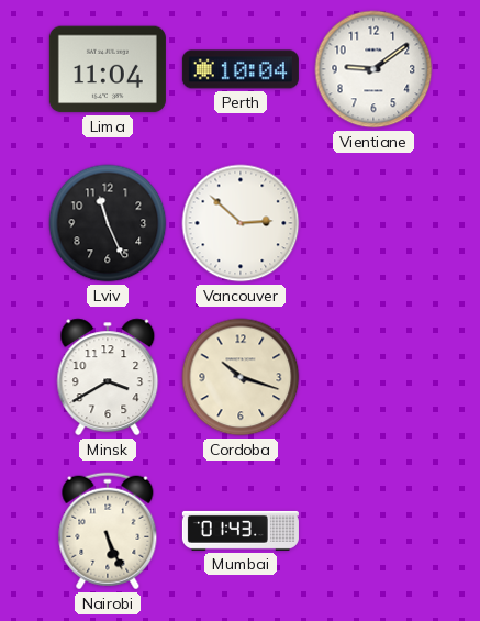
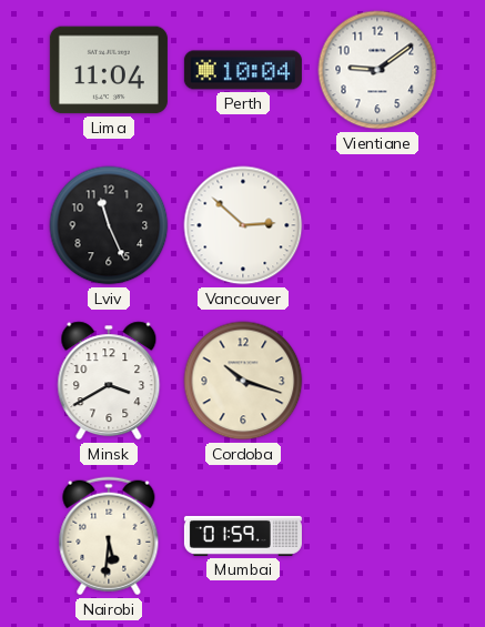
Nairobi: 5:26 -> 5:31
Mumbai: 01:43 -> 01:59
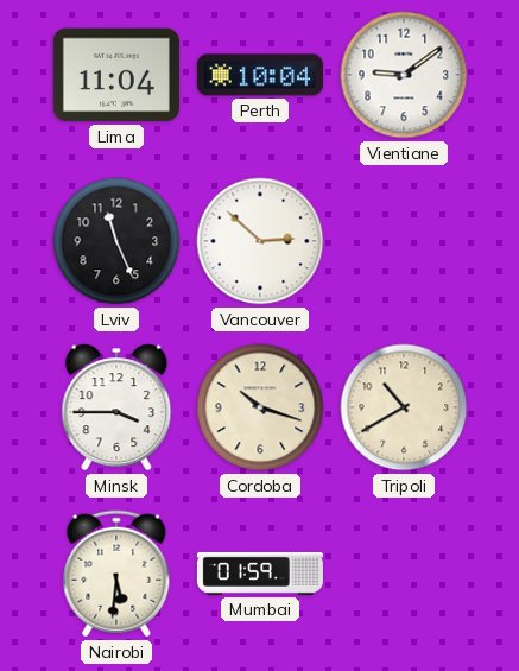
Minsk: 3:40 -> 3:45
Tripoli: none -> 10:40
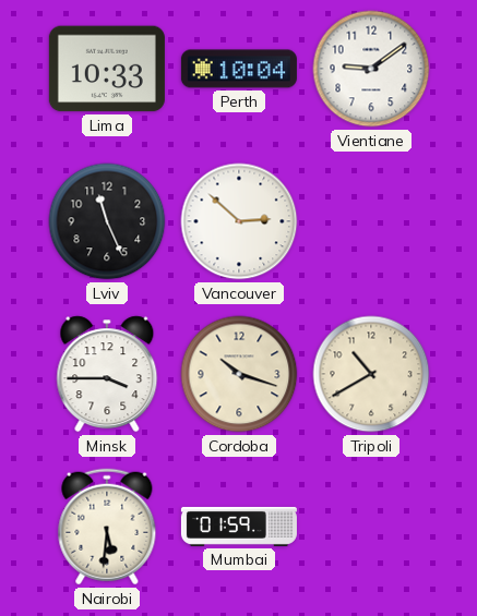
Lima: 11:04 -> 10:33
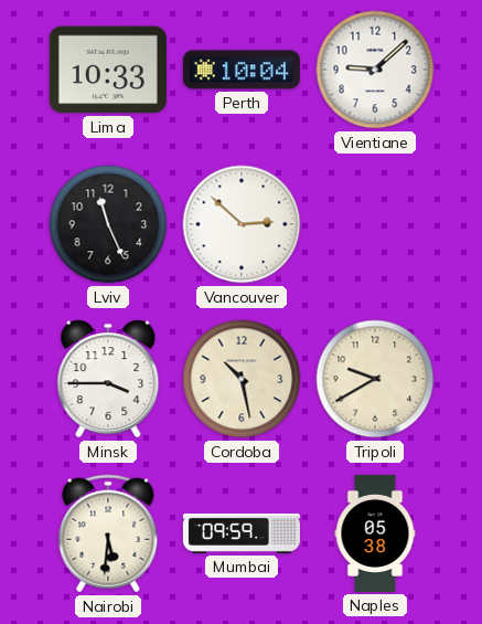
Vientiane: 9:09 -> 9:08
Cordoba: 10:18 -> 10:28
Tripoli: 10:40 -> 9:40
Mumbai: 01:59 -> 09:59
Naples: none -> 05:38
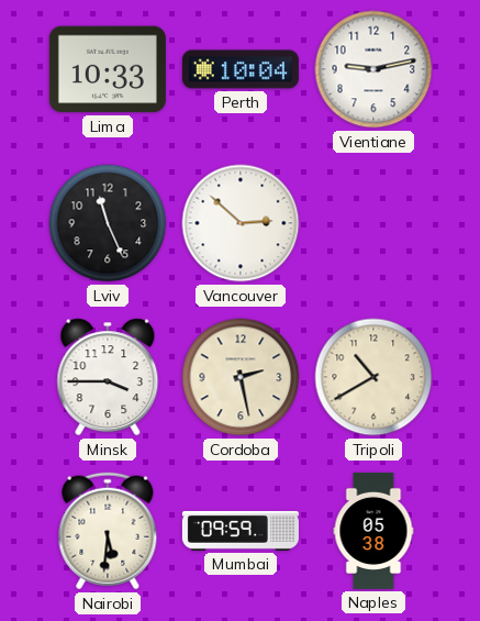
Vientiane: 9:08 -> 9:13
Cordoba: 10:28 -> 2:28
Tripoli: 9:40 -> 10:40
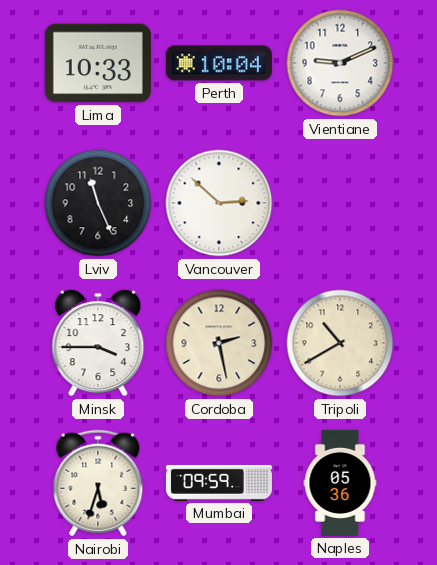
Vientiane: 9:13 -> 9:11
Nairobi: 5:31 -> 5:33
Naples: 05:38 -> 05:36
